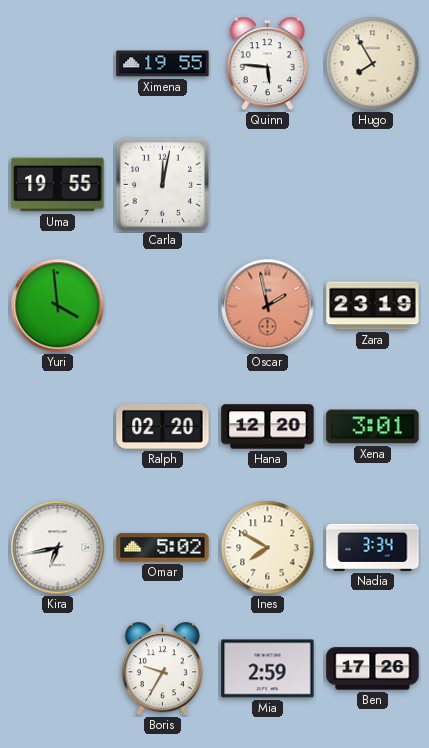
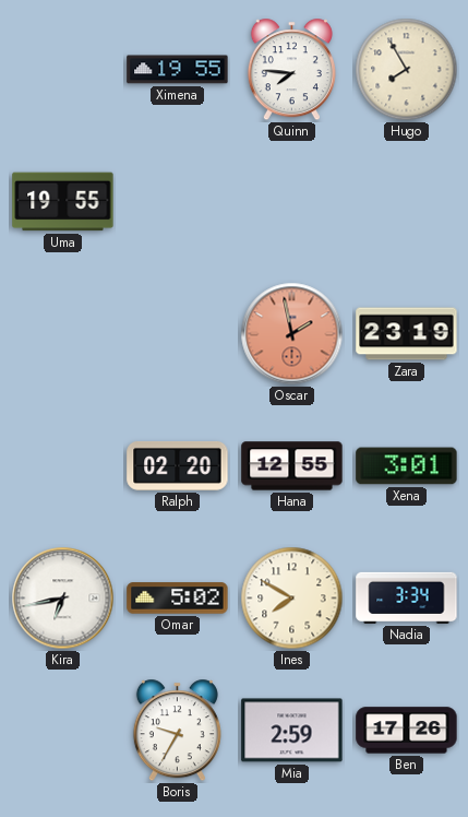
Quinn: 5:46 -> 7:46
Carla: 12:02 -> none
Yuri: 3:59 -> none
Hana: 12:20 -> 12:55
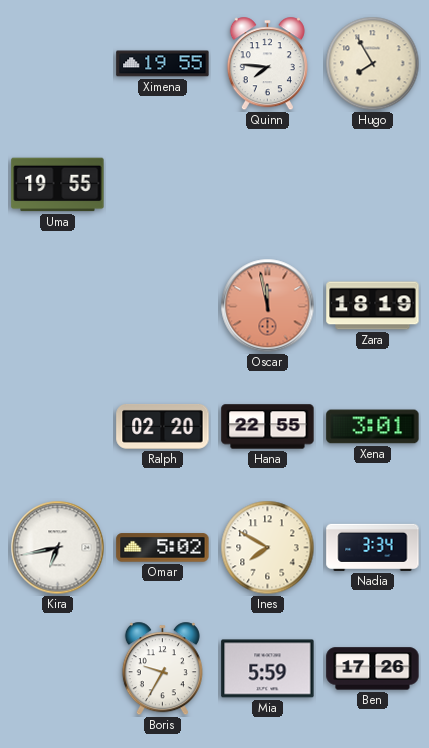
Oscar: 1:58 -> 11:58
Zara: 23:19 -> 18:19
Hana: 12:55 -> 22:55
Mia: 2:59 -> 5:59
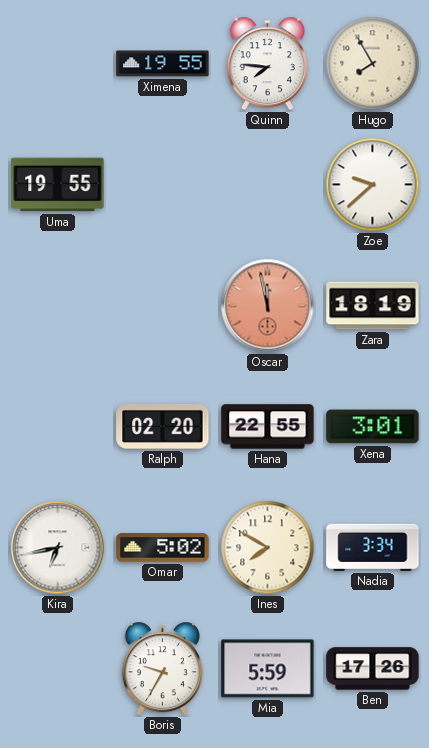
Zoe: none -> 9:38
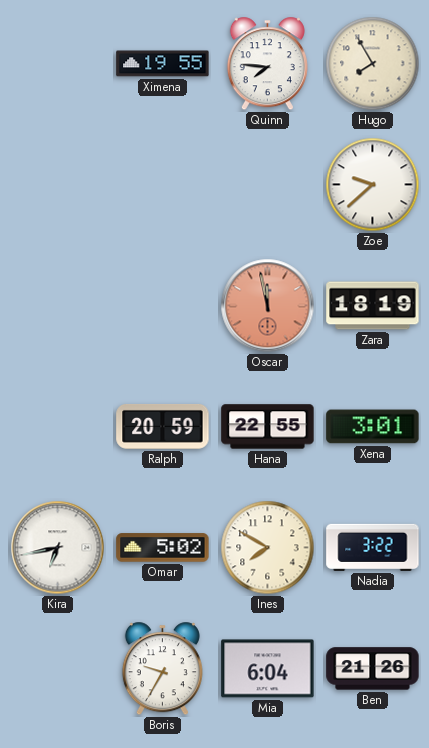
Uma: 19:55 -> none
Ralph: 02:20 -> 20:59
Nadia: 3:34 -> 3:22
Mia: 5:59 -> 6:04
Ben: 17:26 -> 21:26
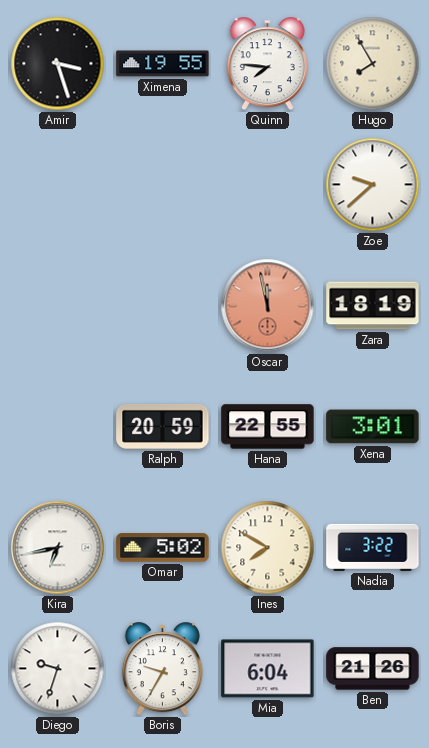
Amir: none -> 3:27
Diego: none -> 9:33
